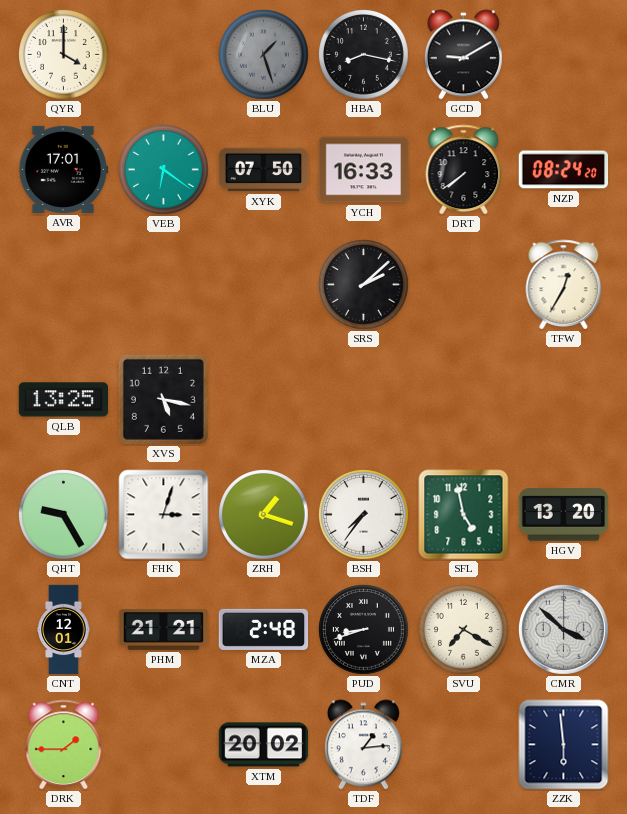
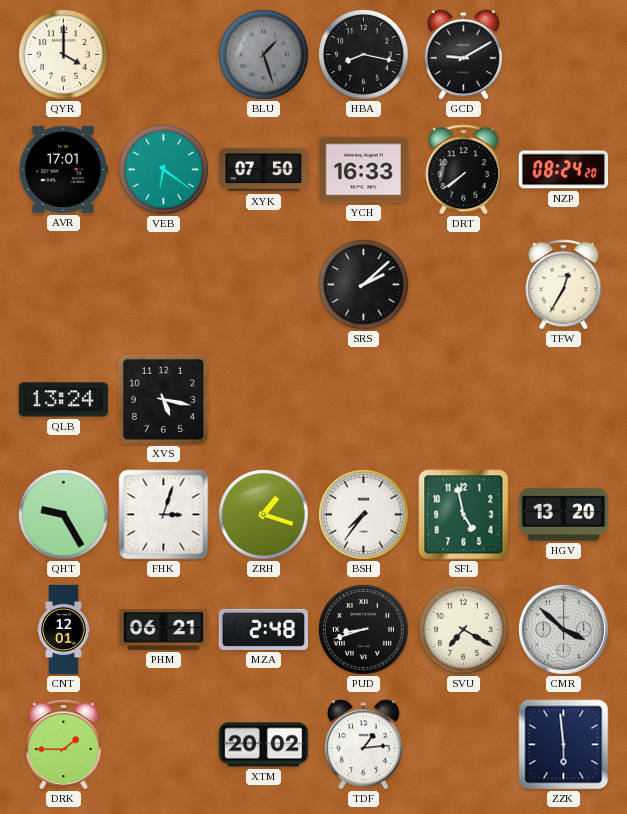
QLB: 13:25 -> 13:24
PHM: 21:21 -> 06:21
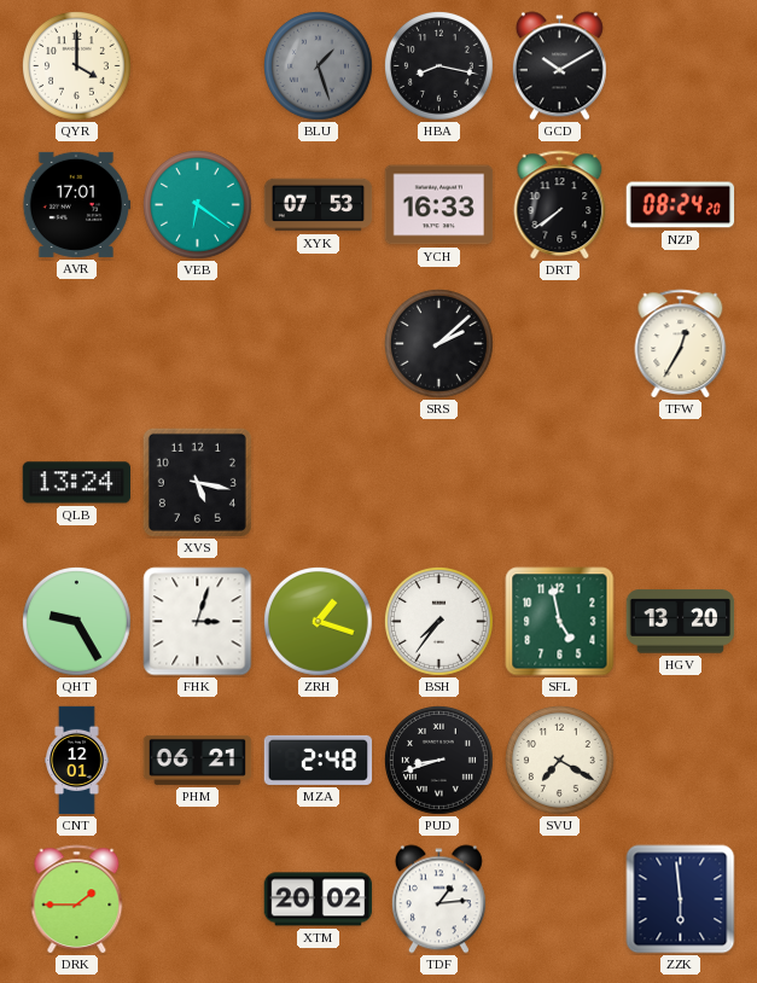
GCD: 9:10 -> 10:10
XYK: 07:50 -> 07:53
CMR: 3:52 -> none
